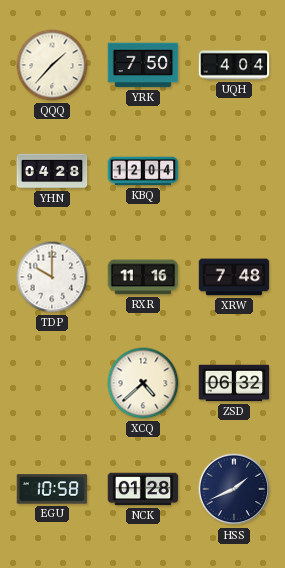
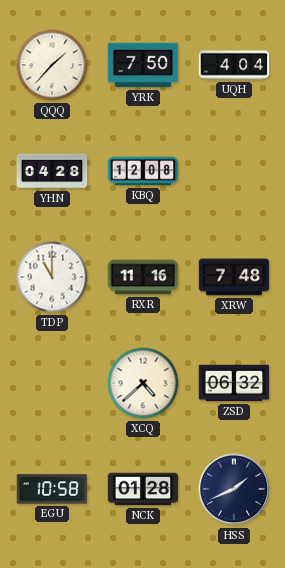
KBQ: 12:04 -> 12:08
TDP: 10:00 -> 11:00
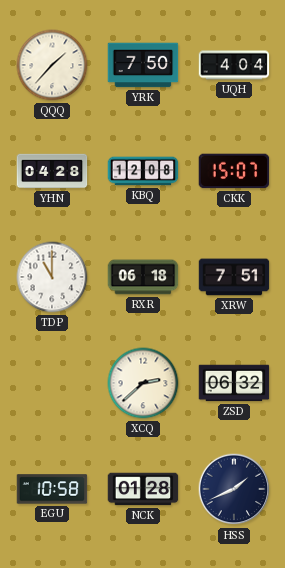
CKK: none -> 15:07
RXR: 11:16 -> 06:18
XRW: 7:48 -> 7:51
XCQ: 4:38 -> 2:38
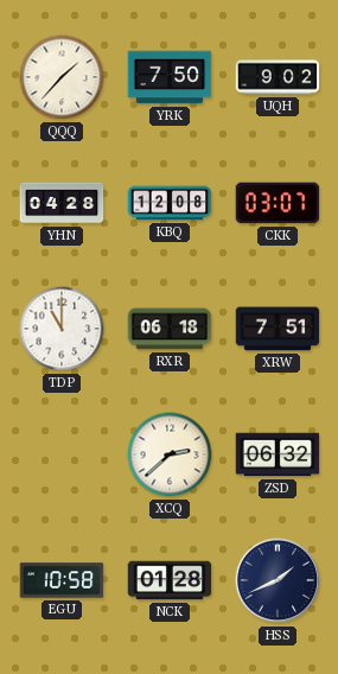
UQH: 4:04 -> 9:02
CKK: 15:07 -> 03:07
